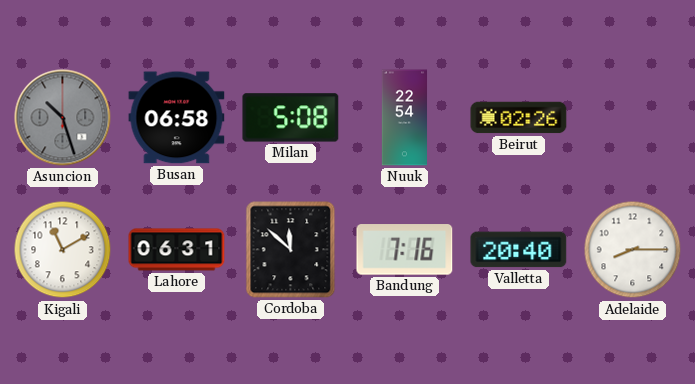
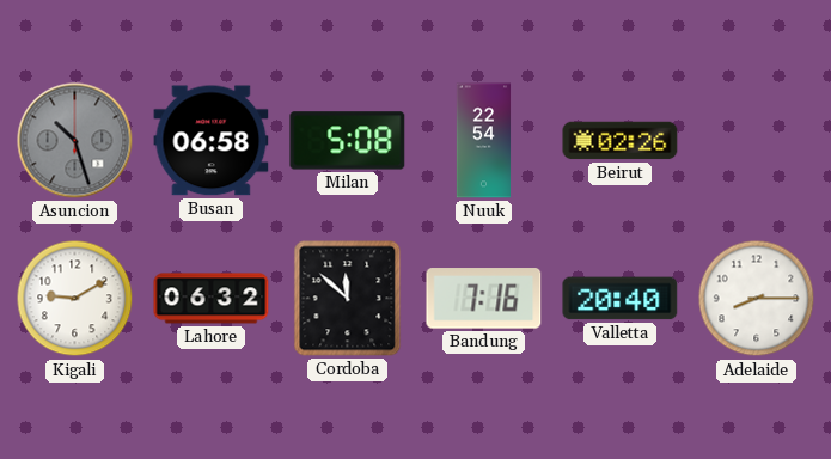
Kigali: 11:10 -> 9:10
Lahore: 06:31 -> 06:32
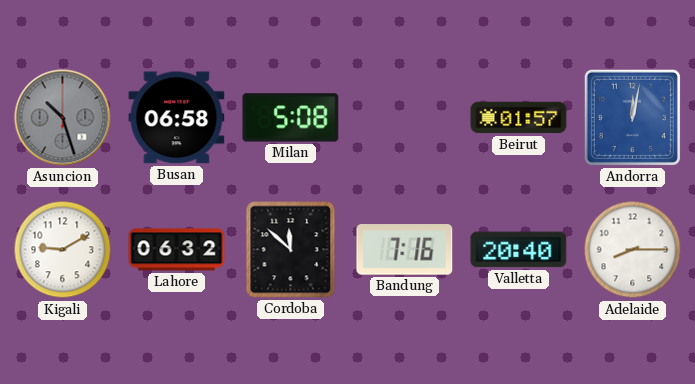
Nuuk: 22:54 -> none
Beirut: 02:26 -> 01:57
Andorra: none -> 12:02
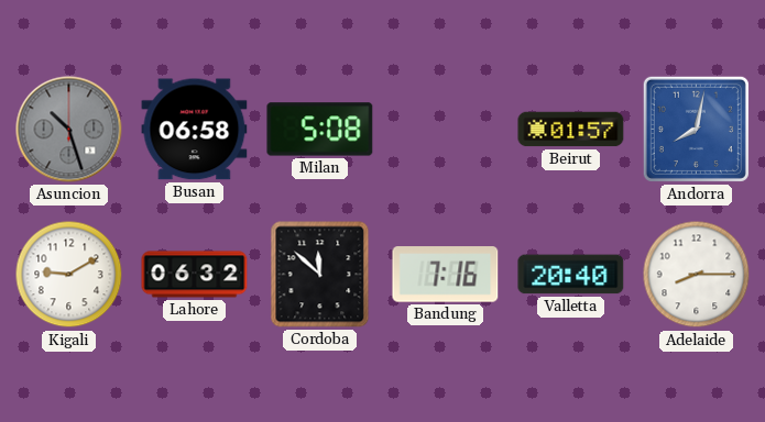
Andorra: 12:02 -> 8:02
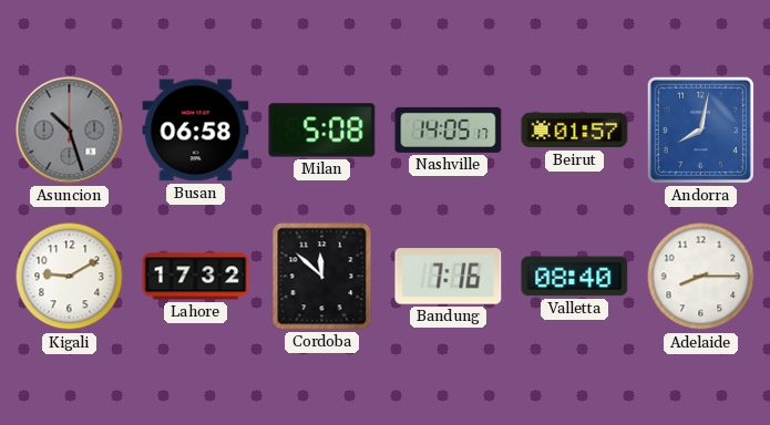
Nashville: none -> 14:05
Lahore: 06:32 -> 17:32
Valletta: 20:40 -> 08:40
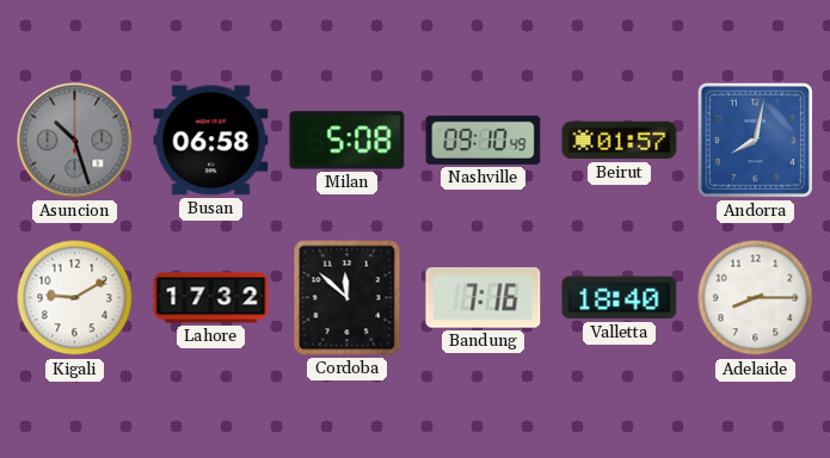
Nashville: 14:05 -> 09:10
Valletta: 08:40 -> 18:40
